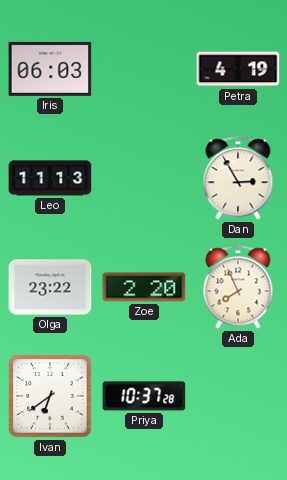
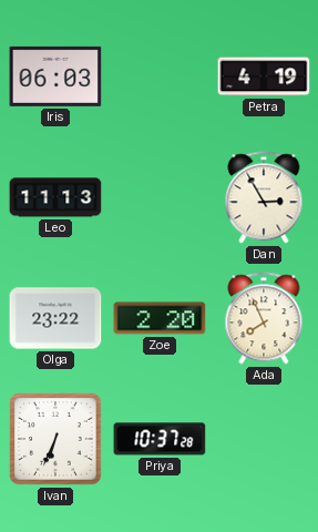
Ivan: 6:39 -> 6:34
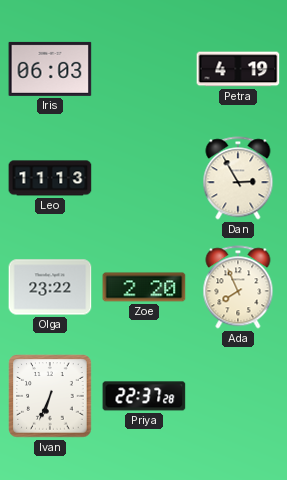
Priya: 10:37 -> 22:37
